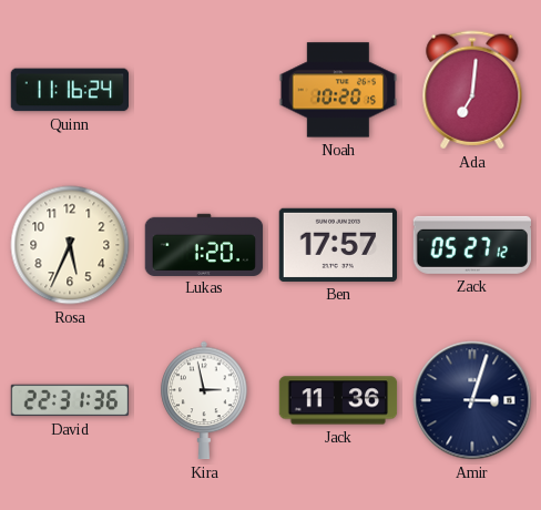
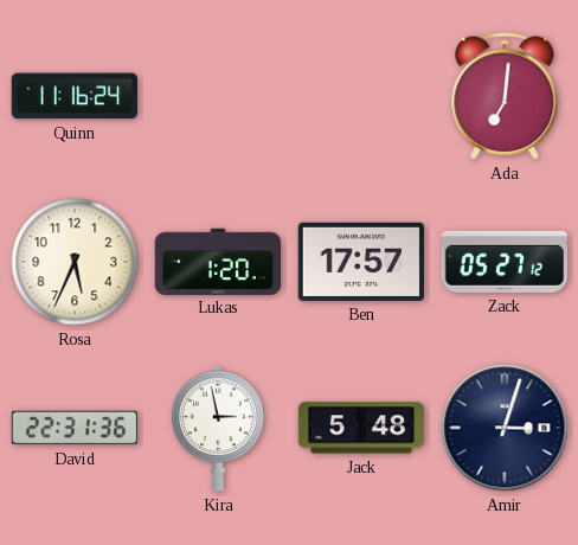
Noah: 10:20 -> none
Jack: 11:36 -> 5:48
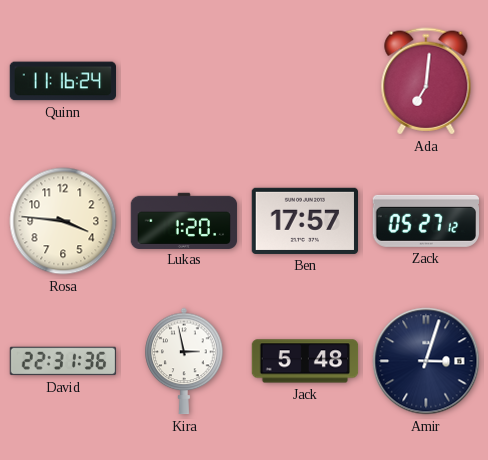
Rosa: 5:34 -> 3:46
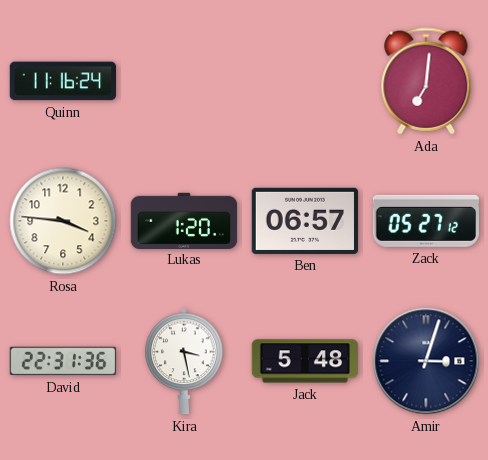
Ben: 17:57 -> 06:57
Kira: 2:58 -> 3:28
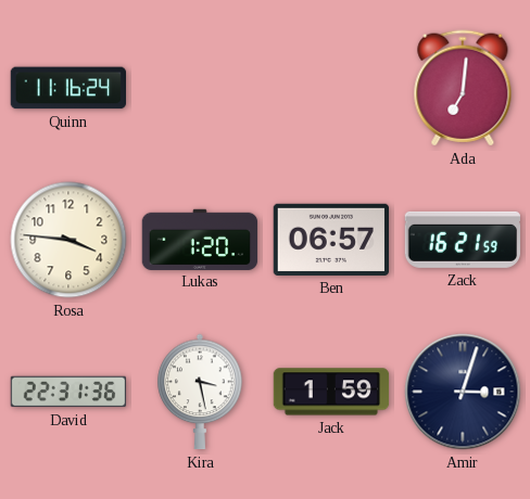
Zack: 05:27 -> 16:21
Jack: 5:48 -> 1:59
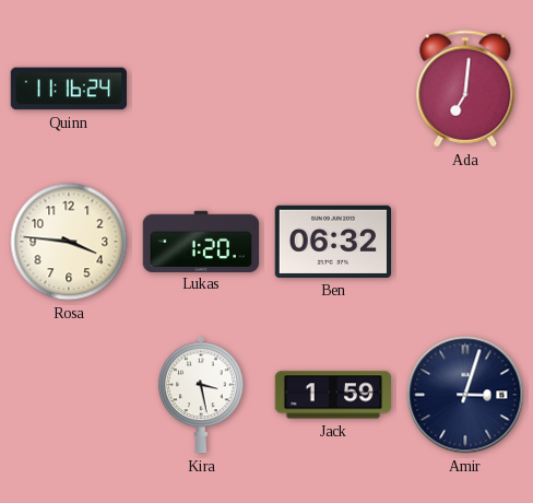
Ben: 06:57 -> 06:32
Zack: 16:21 -> none
David: 22:31 -> none
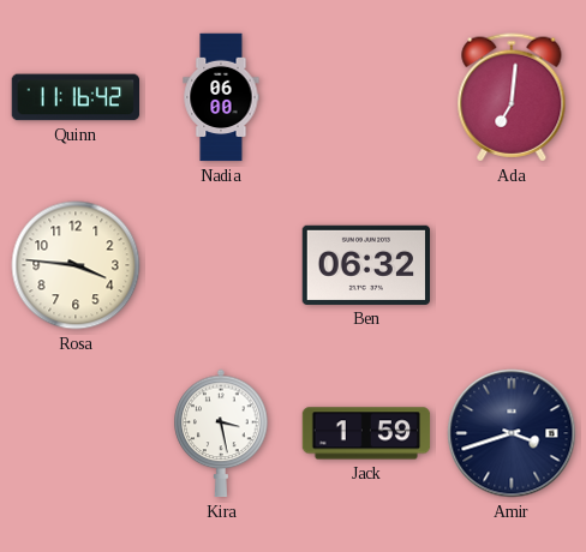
Quinn: 11:16:24 -> 11:16:42
Nadia: none -> 06:00
Lukas: 1:20 -> none
Amir: 3:03 -> 3:42
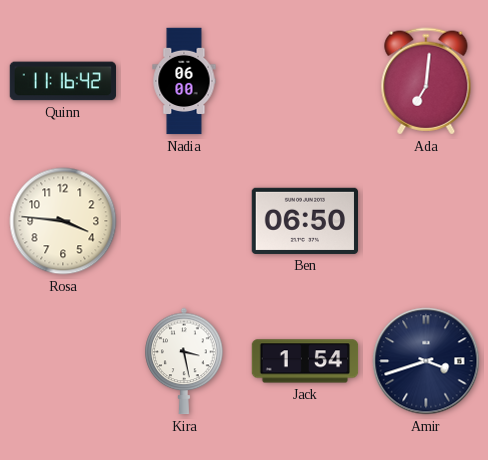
Ben: 06:32 -> 06:50
Jack: 1:59 -> 1:54
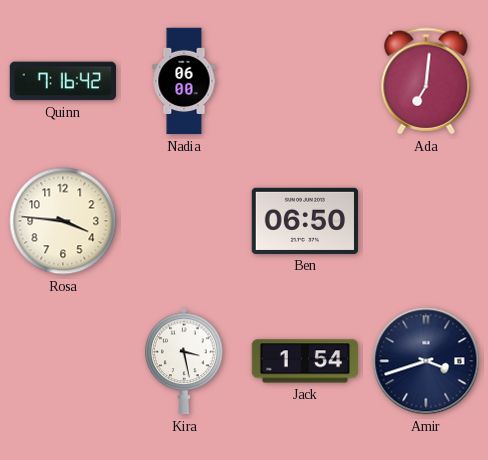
Quinn: 11:16 -> 7:16
